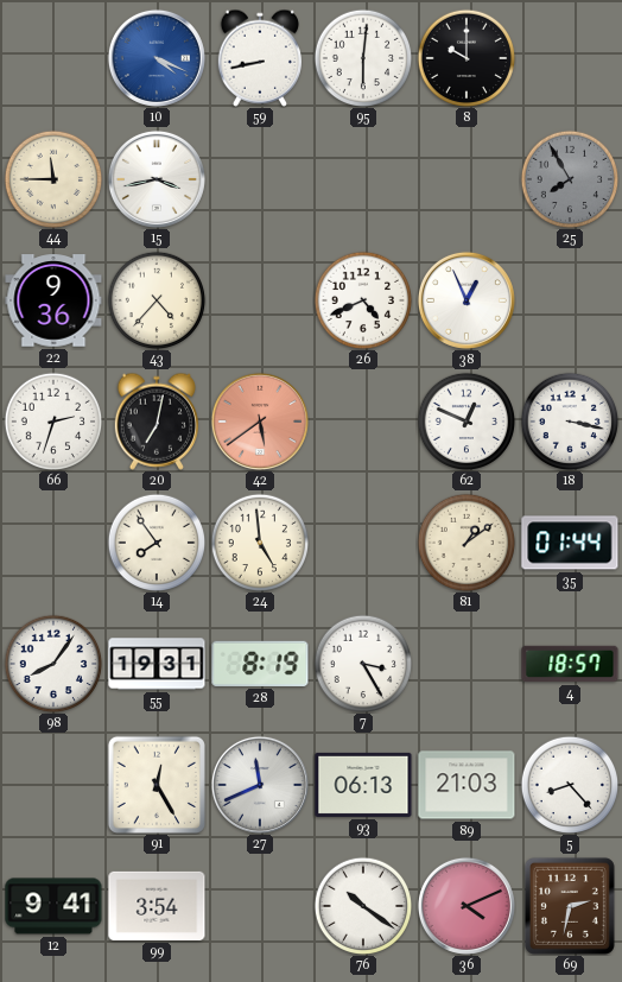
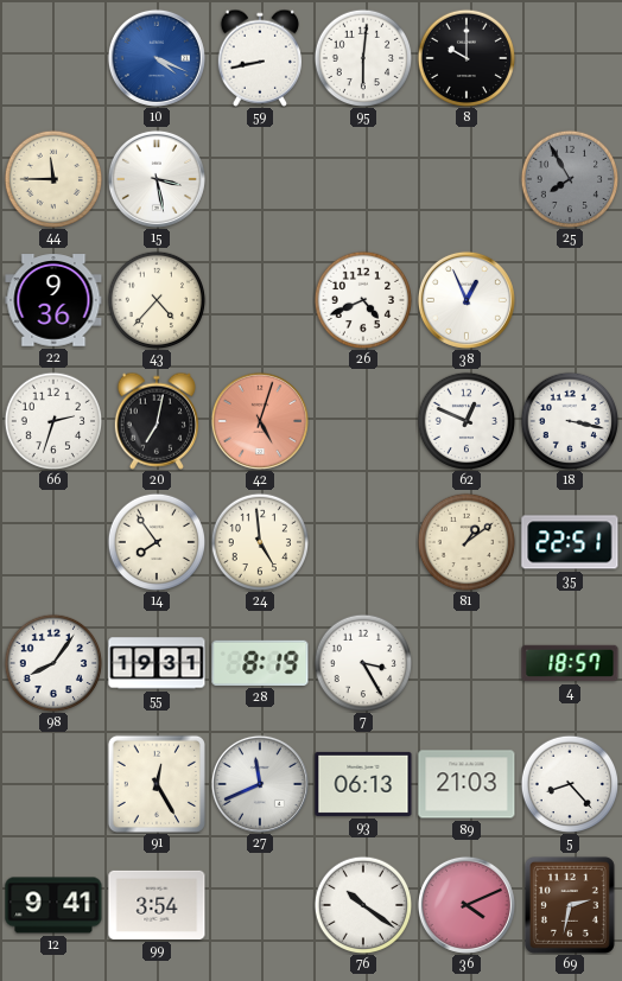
15: 3:43 -> 3:28
42: 5:39 -> 5:03
35: 01:44 -> 22:51
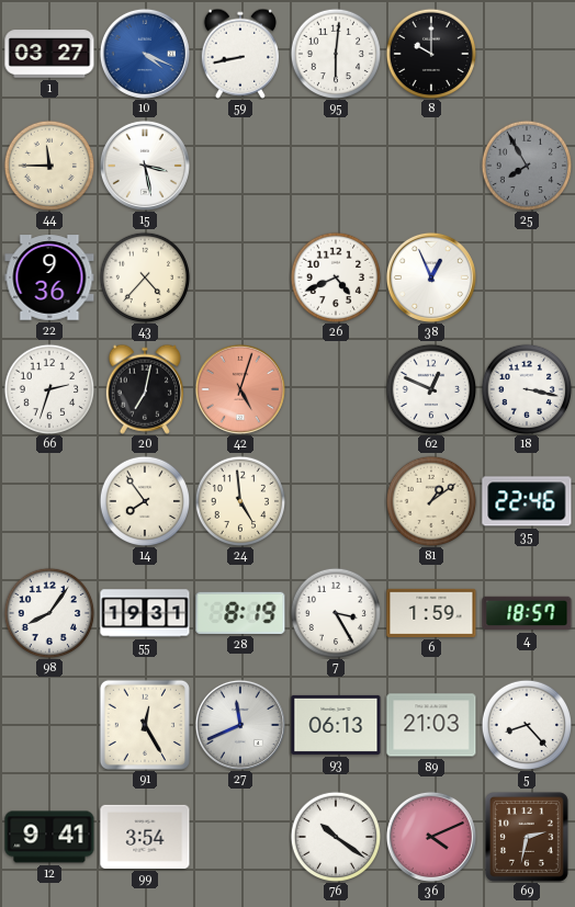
1: none -> 03:27
35: 22:51 -> 22:46
6: none -> 1:59
